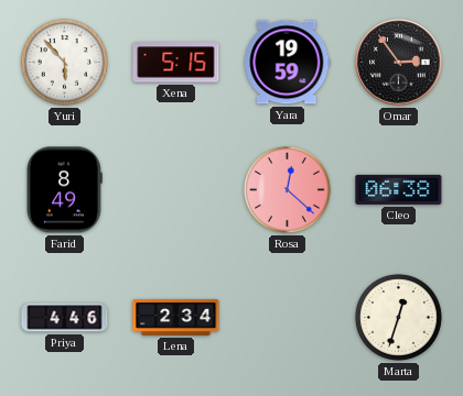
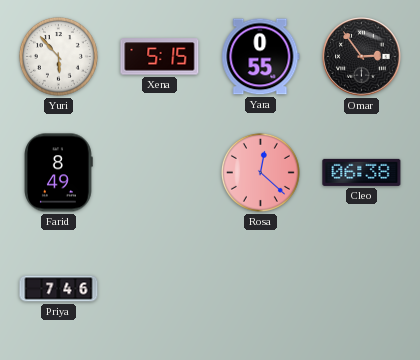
Yara: 19:59 -> 0:55
Priya: 4:46 -> 7:46
Lena: 2:34 -> none
Marta: 12:33 -> none
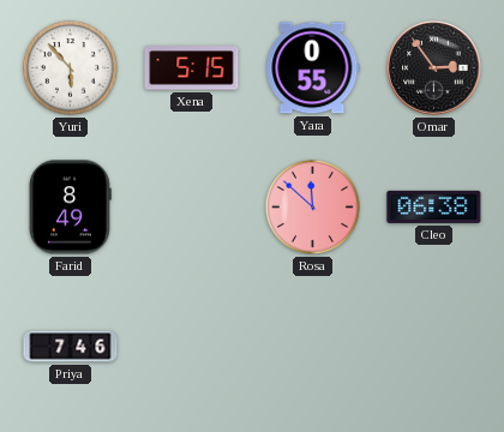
Rosa: 12:22 -> 11:52
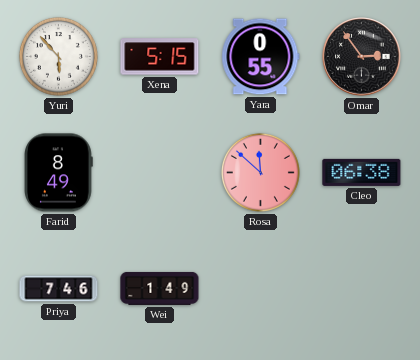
Wei: none -> 1:49
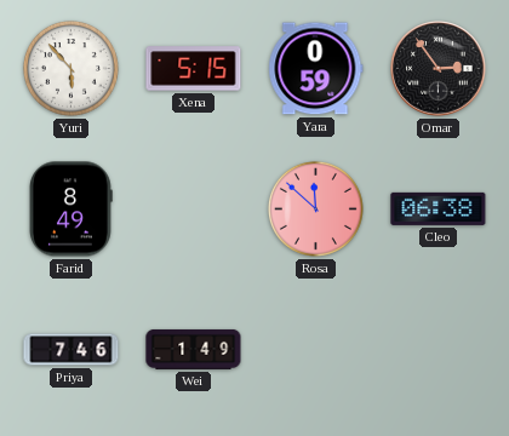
Yara: 0:55 -> 0:59
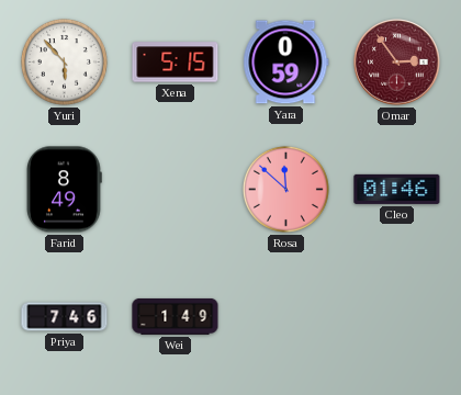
Omar dial: black -> burgundy
Cleo: 06:38 -> 01:46
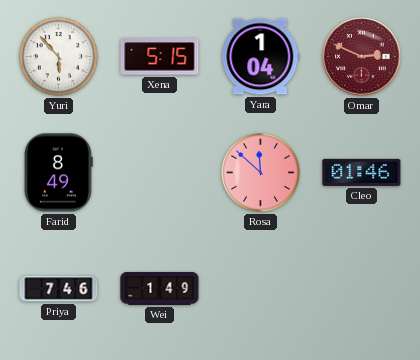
Yara: 0:59 -> 1:04
Omar: 2:54 -> 2:49
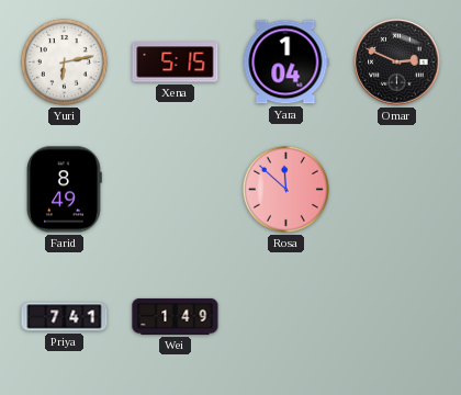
Yuri: 5:53 -> 6:13
Omar dial: burgundy -> black
Cleo: 01:46 -> none
Priya: 7:46 -> 7:41
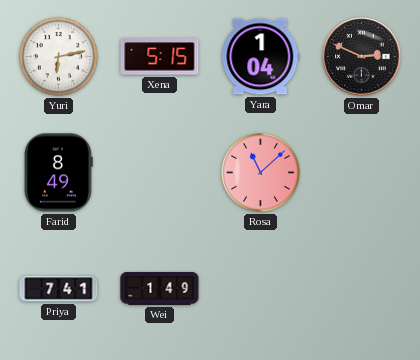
Rosa: 11:52 -> 11:08
